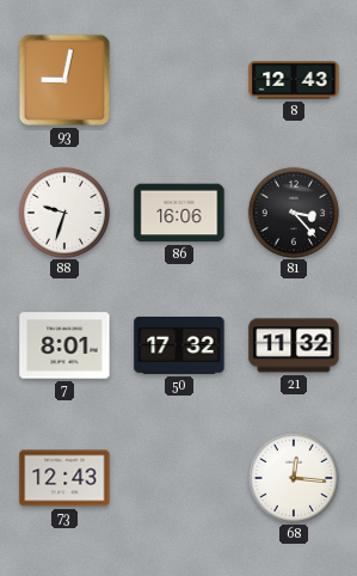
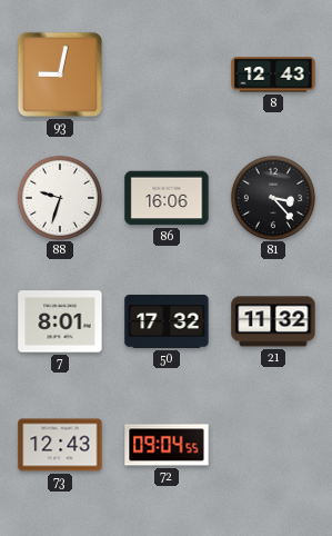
72: none -> 09:04
68: 12:16 -> none
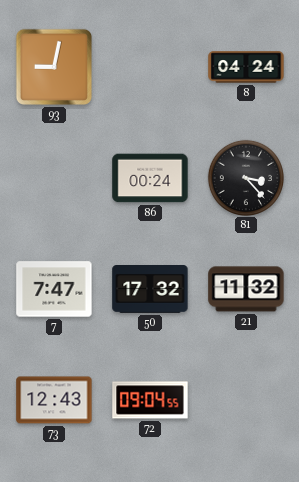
8: 12:43 -> 04:24
88: 9:33 -> none
86: 16:06 -> 00:24
7: 8:01 -> 7:47
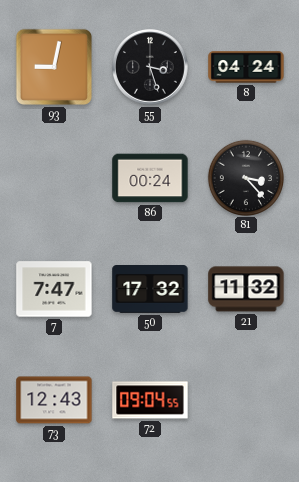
55: none -> 3:27
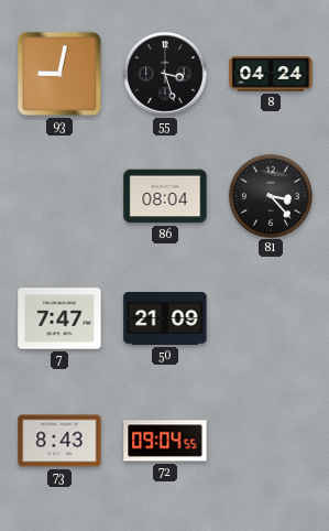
86: 00:24 -> 08:04
50: 17:32 -> 21:09
21: 11:32 -> none
73: 12:43 -> 8:43
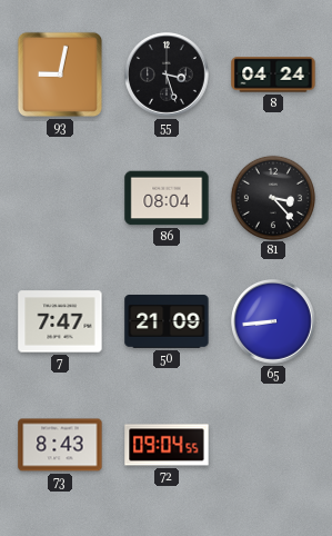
65: none -> 8:44
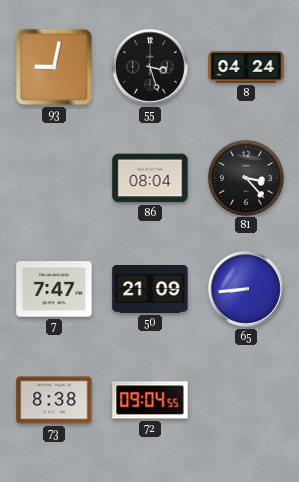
73: 8:43 -> 8:38
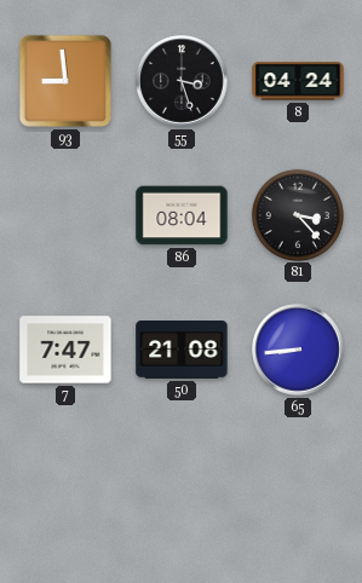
93: 9:02 -> 8:59
50: 21:09 -> 21:08
73: 8:38 -> none
72: 09:04 -> none
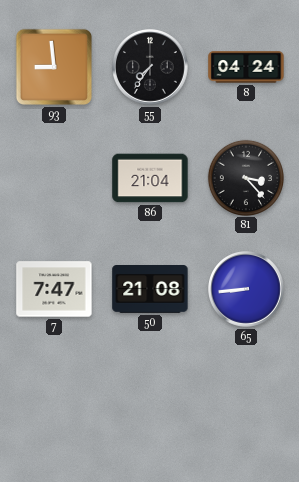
55: 3:27 -> 7:36
86: 08:04 -> 21:04
